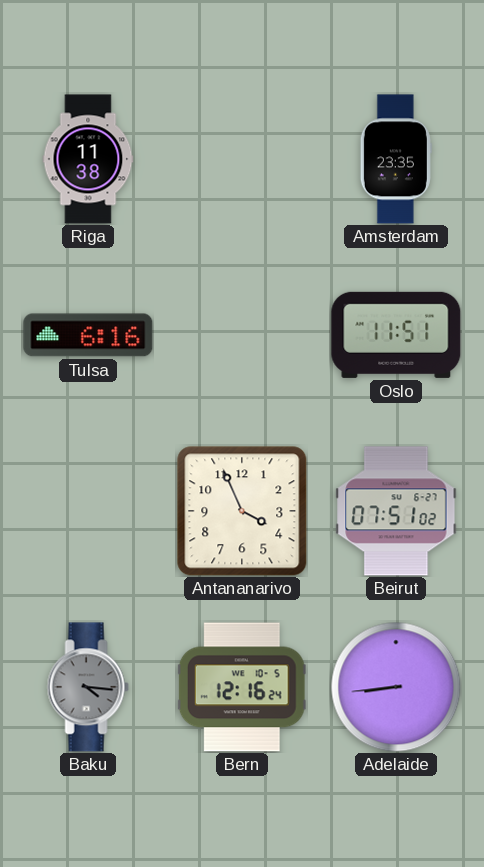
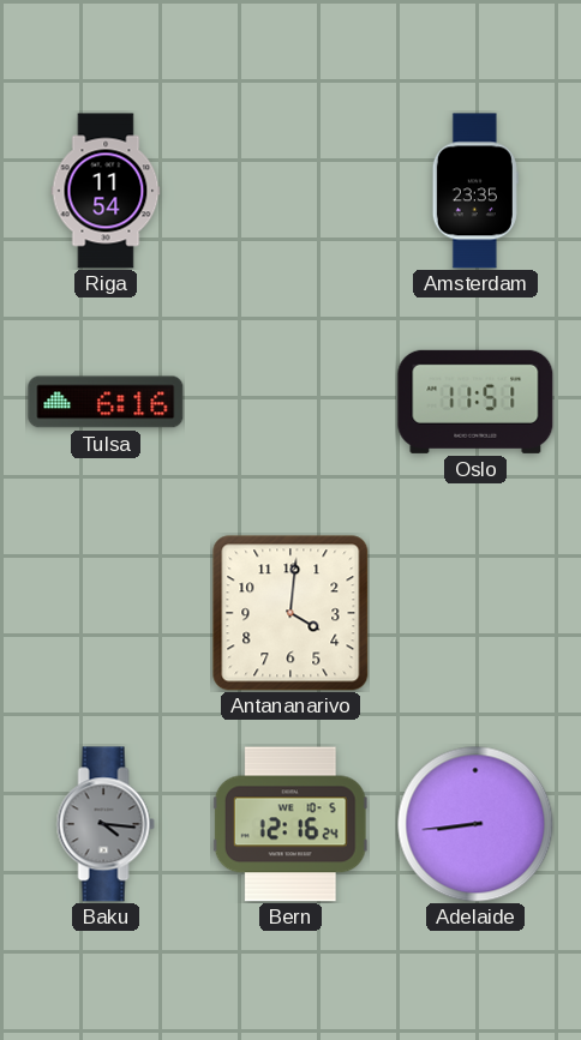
Riga: 11:38 -> 11:54
Antananarivo: 3:56 -> 4:01
Beirut: 07:51 -> none
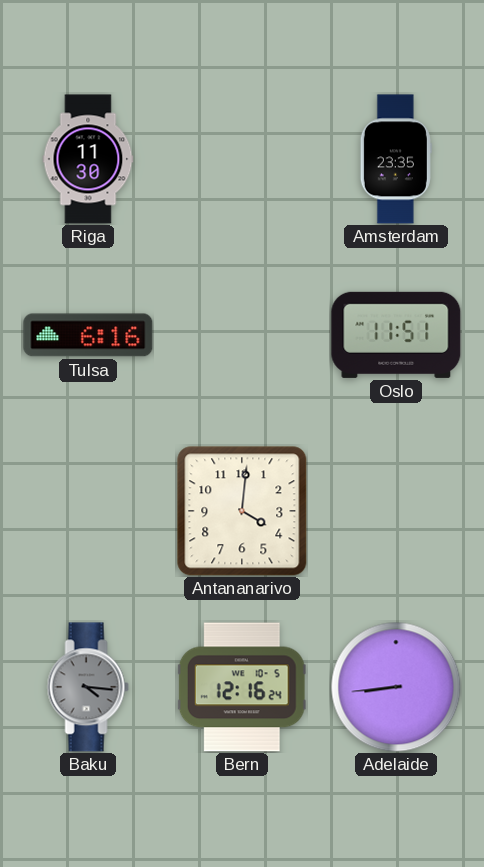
Riga: 11:54 -> 11:30
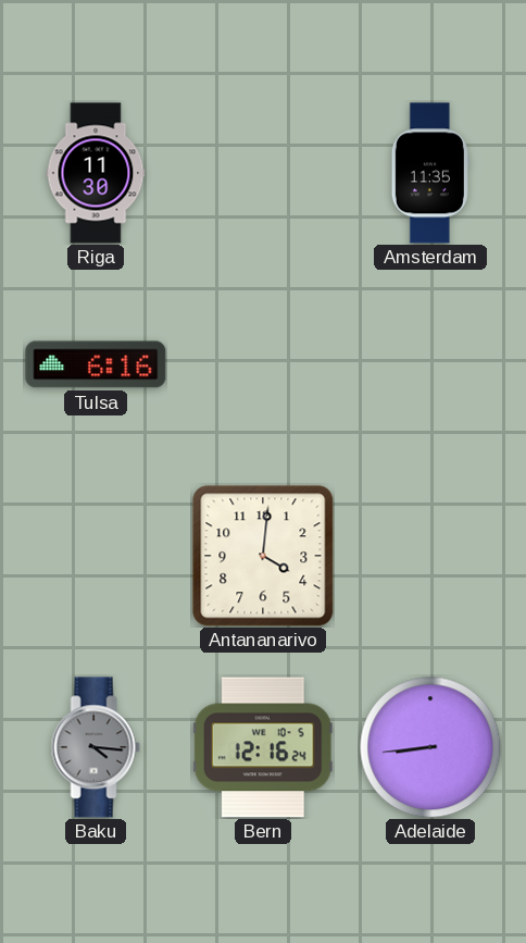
Amsterdam: 23:35 -> 11:35
Oslo: 11:51 -> none
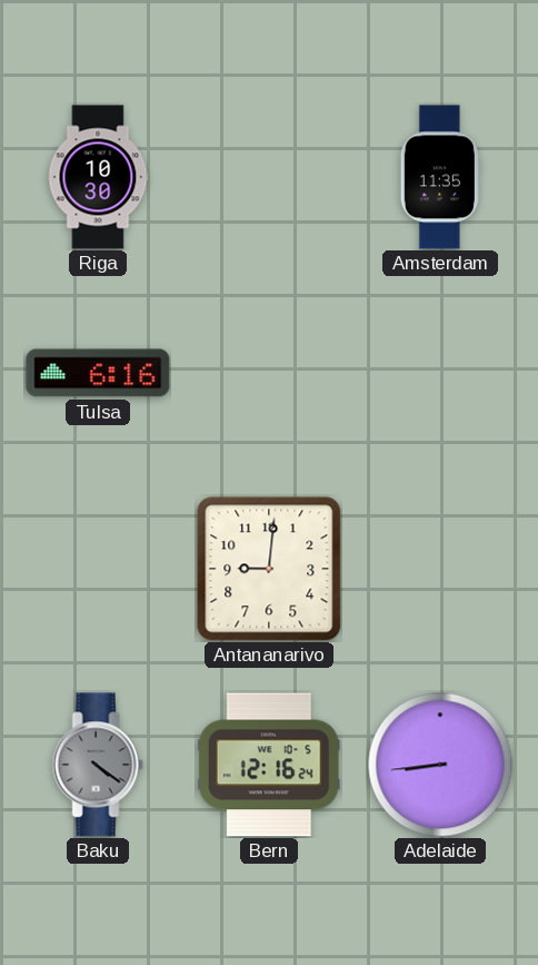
Riga: 11:30 -> 10:30
Antananarivo: 4:01 -> 9:01
Baku: 4:16 -> 4:21
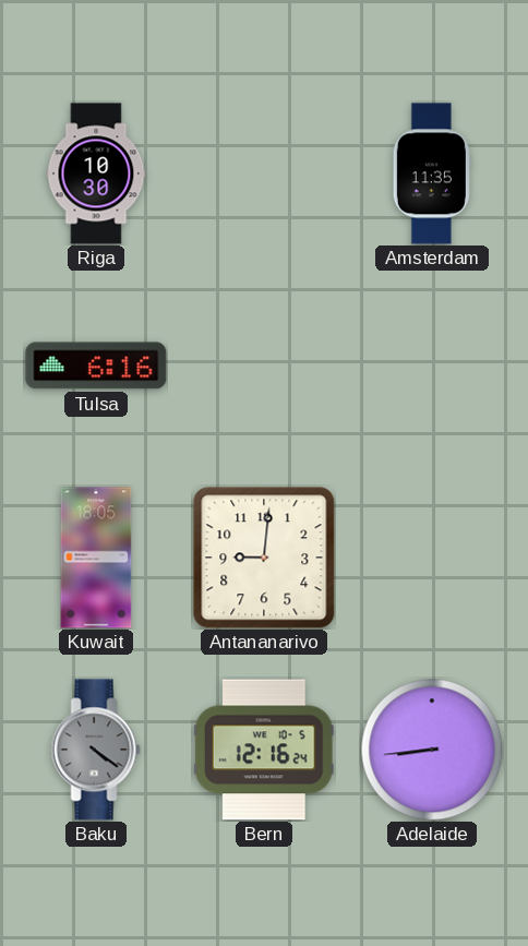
Kuwait: none -> 18:05
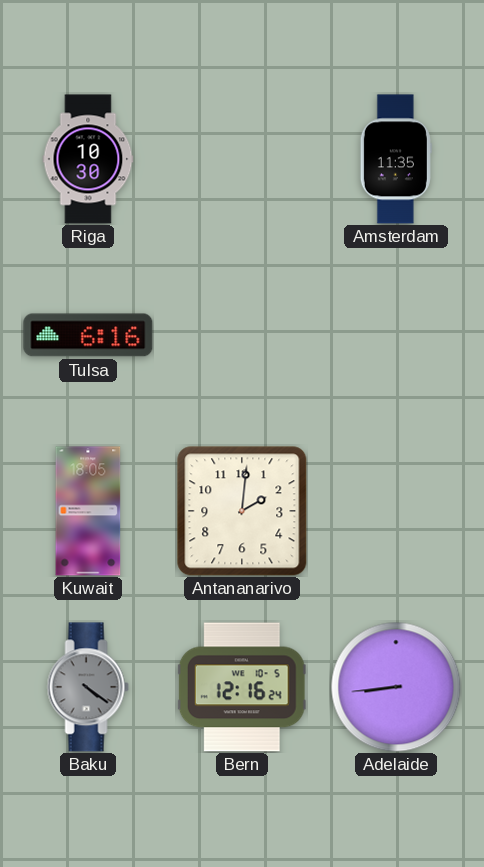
Antananarivo: 9:01 -> 2:01
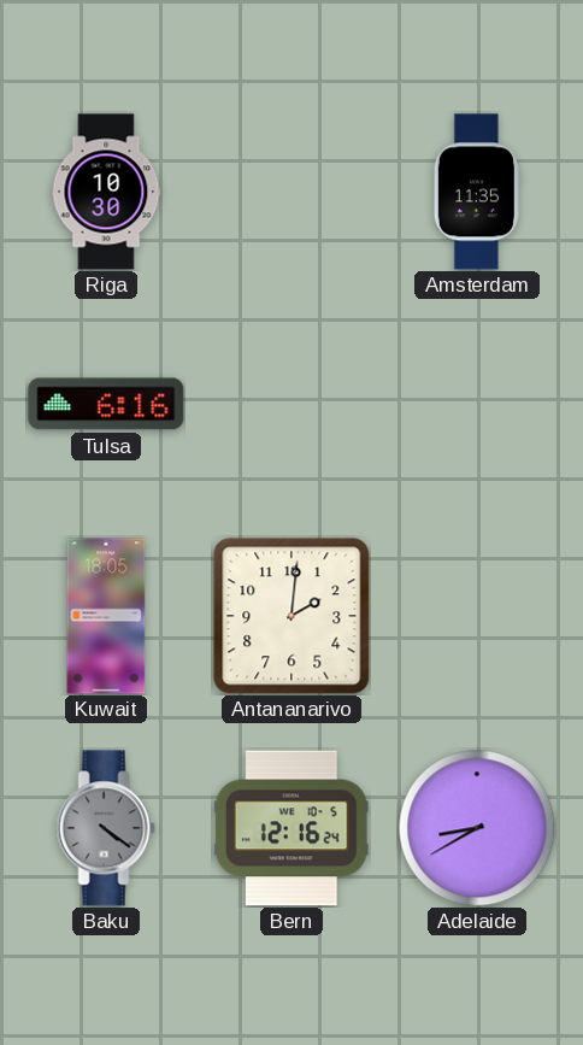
Adelaide: 8:44 -> 8:40
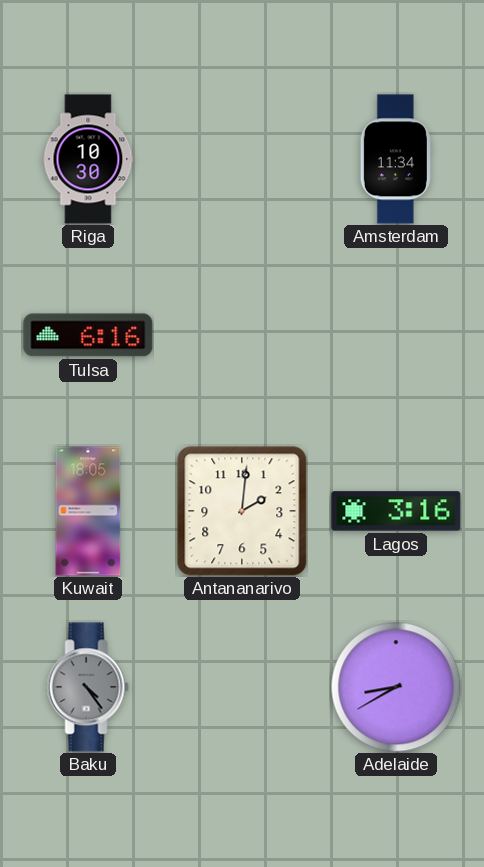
Amsterdam: 11:35 -> 11:34
Lagos: none -> 3:16
Baku: 4:21 -> 4:24
Bern: 12:16 -> none
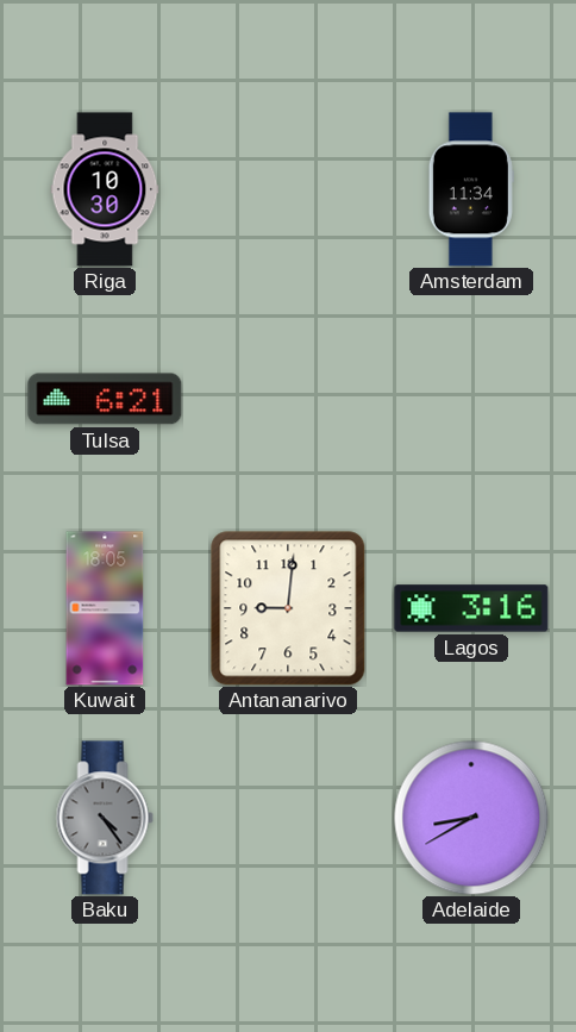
Tulsa: 6:16 -> 6:21
Antananarivo: 2:01 -> 9:01
